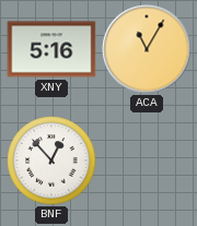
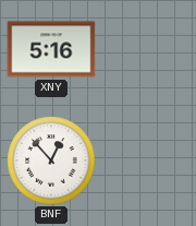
ACA: 11:05 -> none
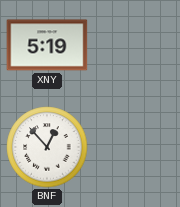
XNY: 5:16 -> 5:19
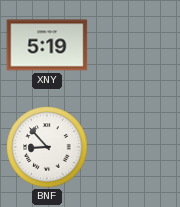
BNF: 12:53 -> 8:53
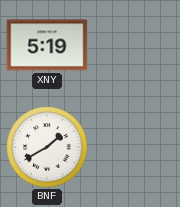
BNF: 8:53 -> 1:40
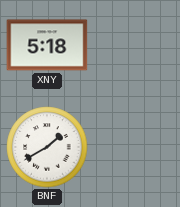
XNY: 5:19 -> 5:18
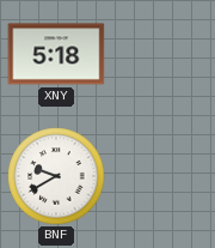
BNF: 1:40 -> 9:40
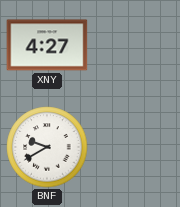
XNY: 5:18 -> 4:27
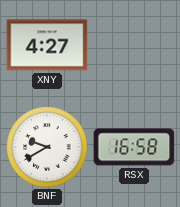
RSX: none -> 16:58
